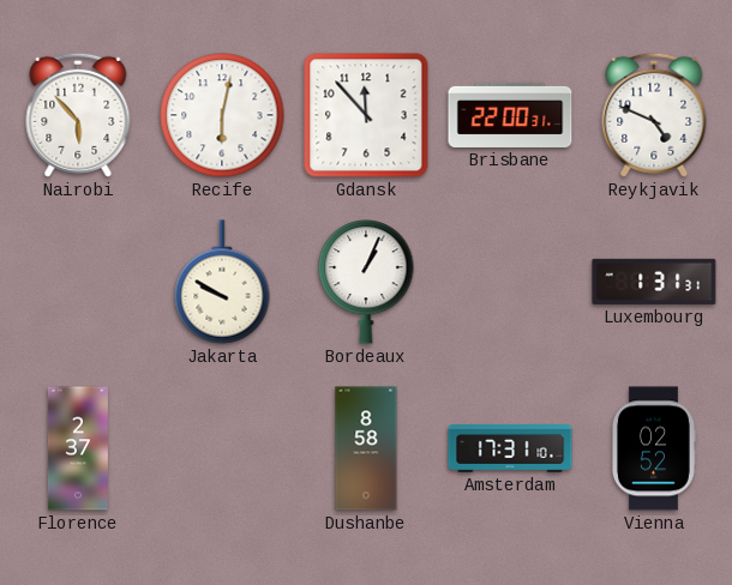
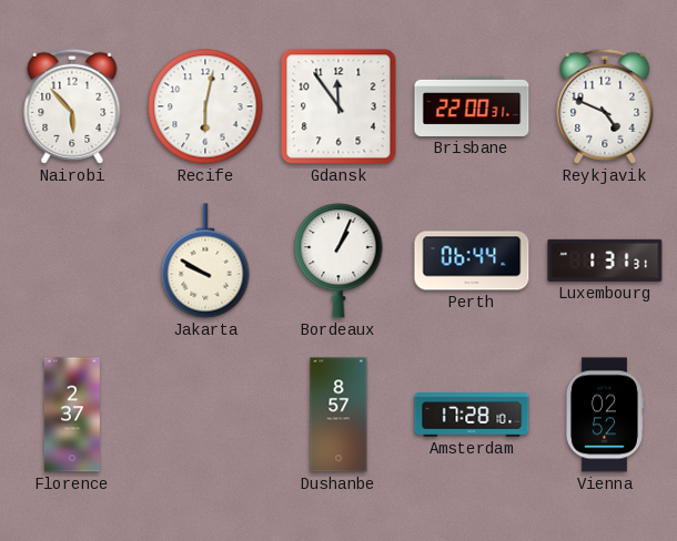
Gdansk: 11:53 -> 11:54
Perth: none -> 06:44
Dushanbe: 8:58 -> 8:57
Amsterdam: 17:31 -> 17:28
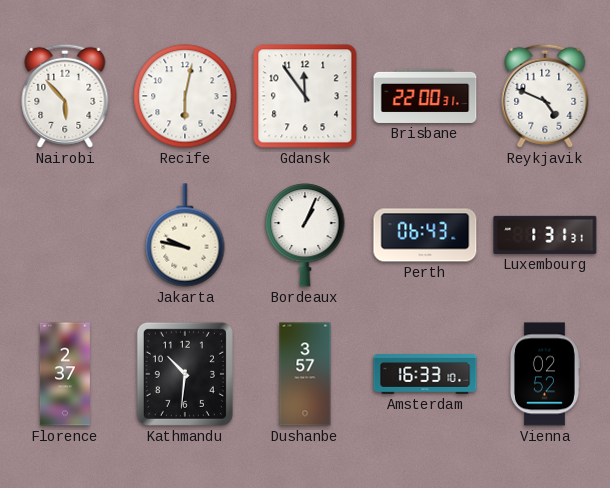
Jakarta: 9:50 -> 9:47
Perth: 06:44 -> 06:43
Kathmandu: none -> 10:31
Dushanbe: 8:57 -> 3:57
Amsterdam: 17:28 -> 16:33
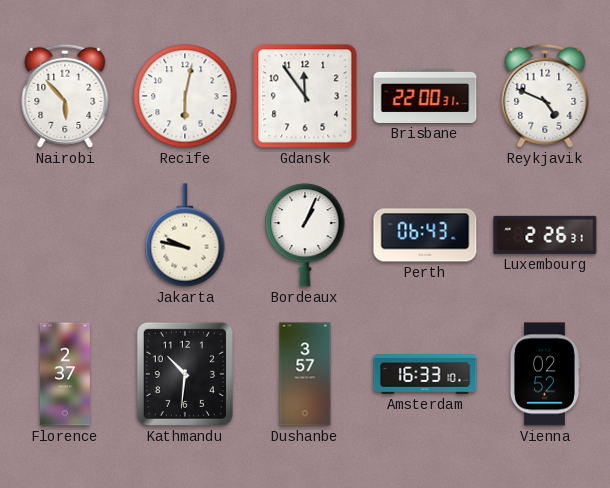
Luxembourg: 1:31 -> 2:26
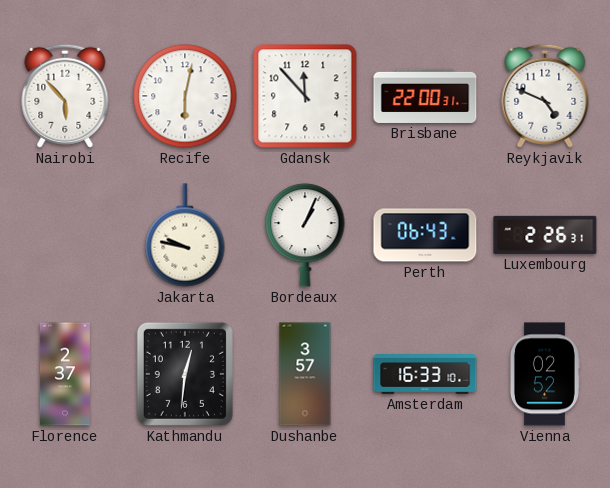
Gdansk: 11:54 -> 11:53
Kathmandu: 10:31 -> 12:31
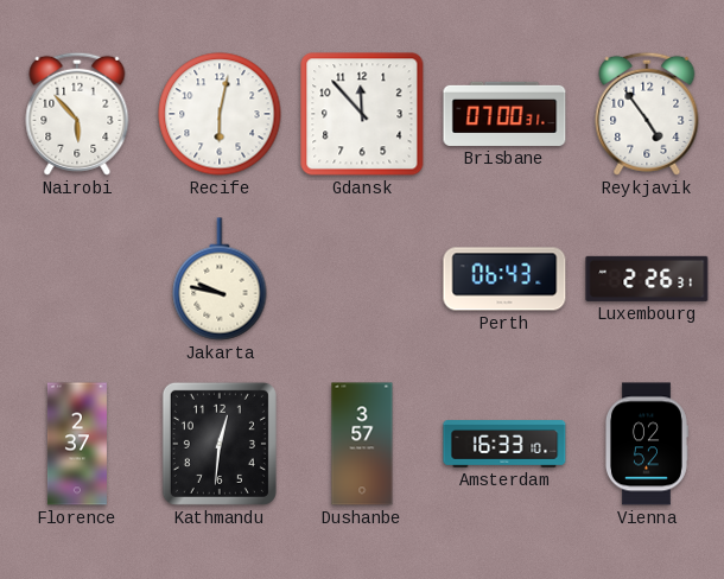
Brisbane: 22:00 -> 07:00
Reykjavik: 4:49 -> 4:54
Bordeaux: 1:04 -> none
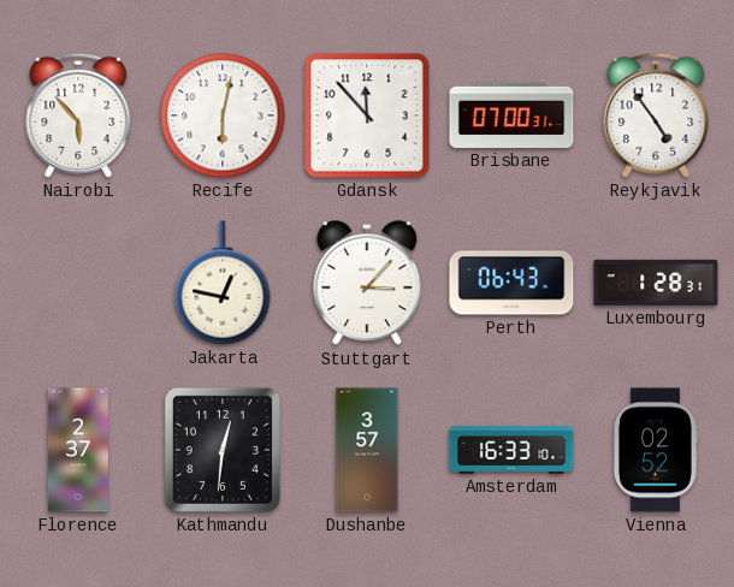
Jakarta: 9:47 -> 12:47
Stuttgart: none -> 3:07
Luxembourg: 2:26 -> 1:28
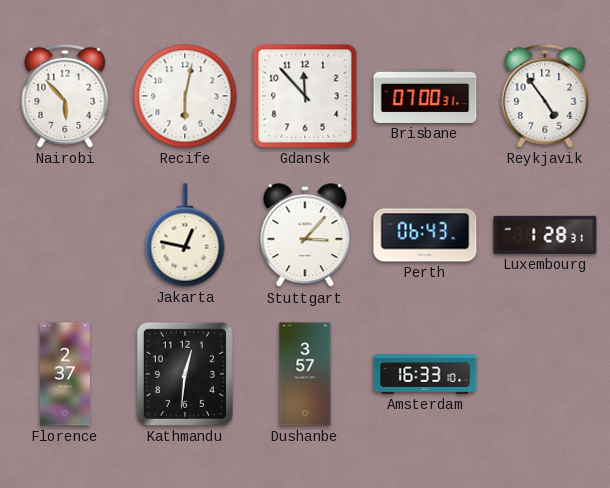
Vienna: 02:52 -> none
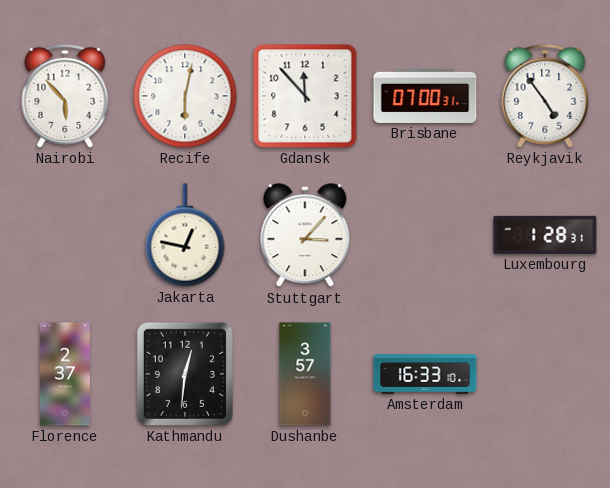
Perth: 06:43 -> none
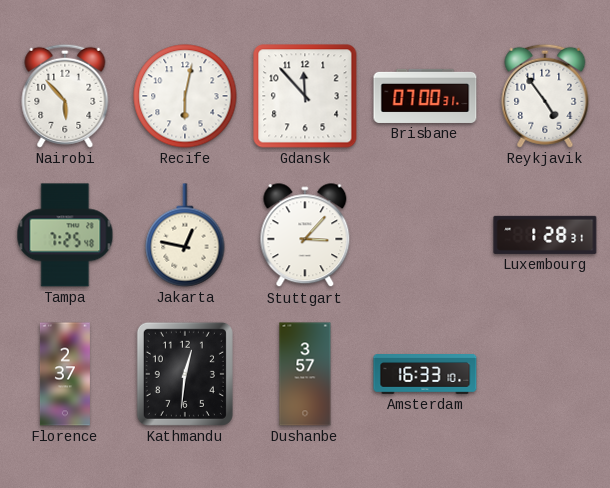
Tampa: none -> 7:25
